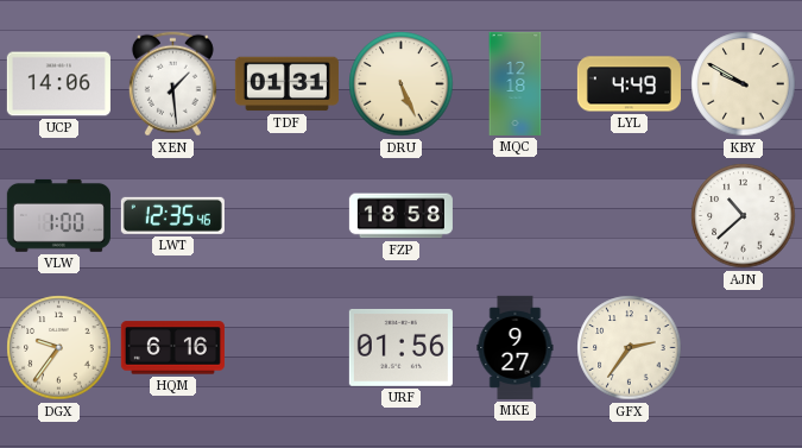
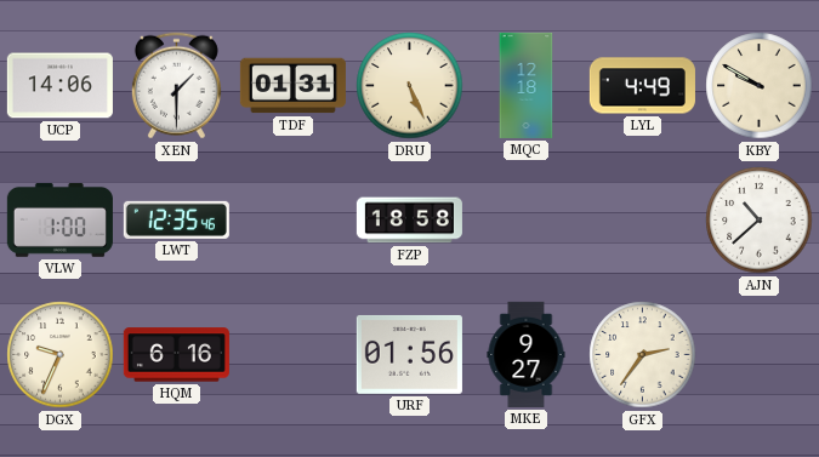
XEN: 1:29 -> 1:30
DGX: 9:36 -> 9:34
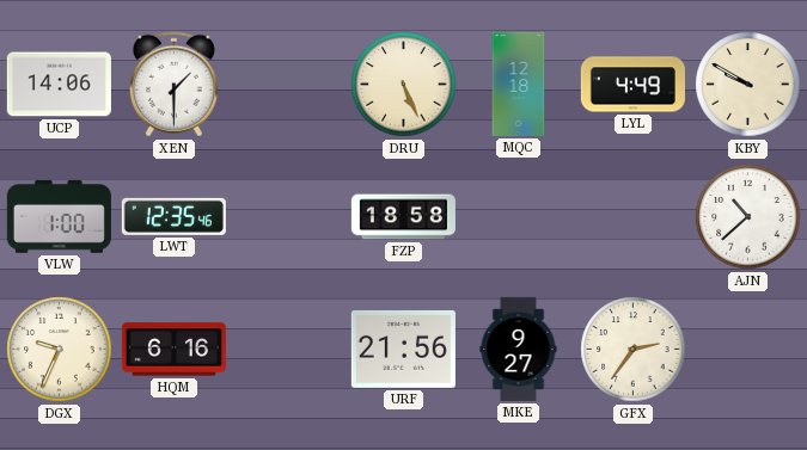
TDF: 01:31 -> none
URF: 01:56 -> 21:56
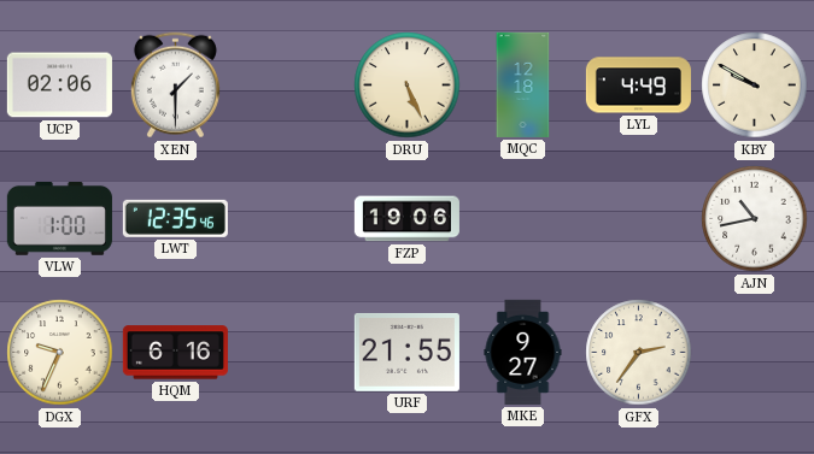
UCP: 14:06 -> 02:06
FZP: 18:58 -> 19:06
AJN: 10:38 -> 10:43
URF: 21:56 -> 21:55
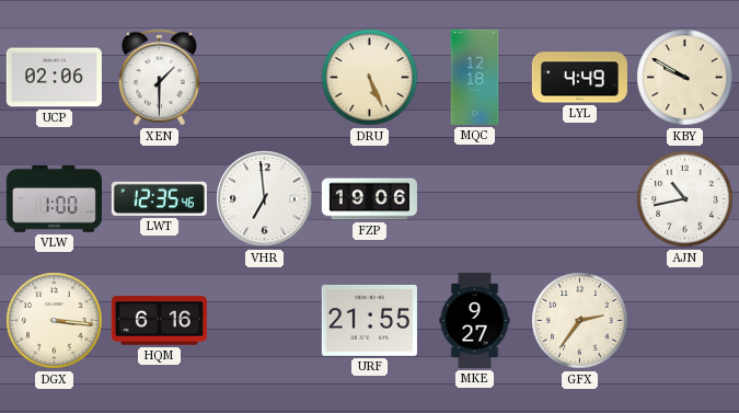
VHR: none -> 6:59
DGX: 9:34 -> 3:16
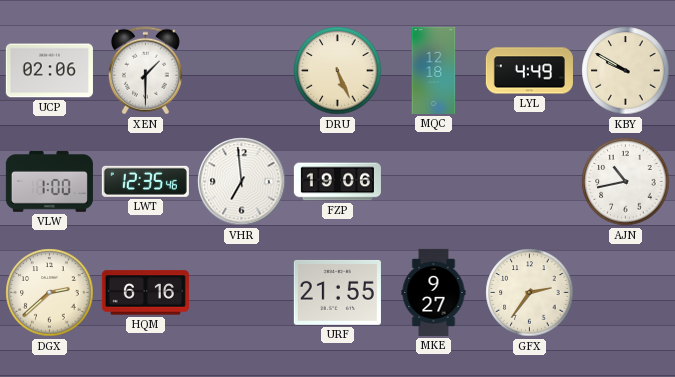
DGX: 3:16 -> 2:38
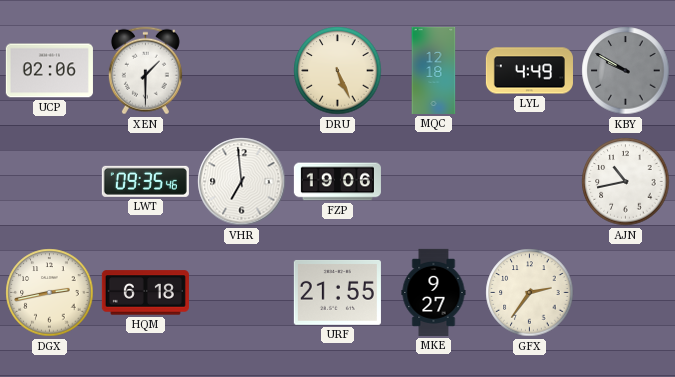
KBY dial: cream -> grey
VLW: 1:00 -> none
LWT: 12:35 -> 09:35
DGX: 2:38 -> 2:43
HQM: 6:16 -> 6:18
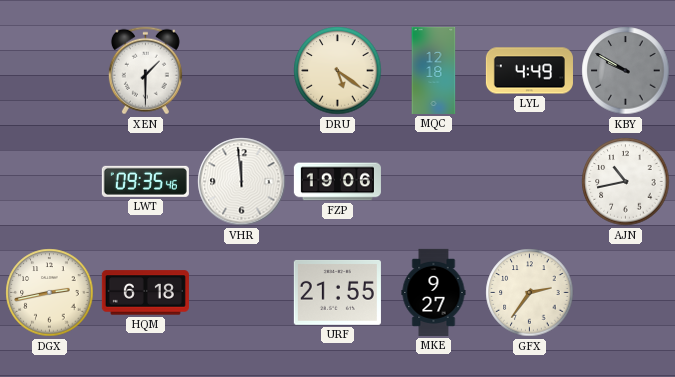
UCP: 02:06 -> none
DRU: 5:26 -> 5:21
VHR: 6:59 -> 11:59
